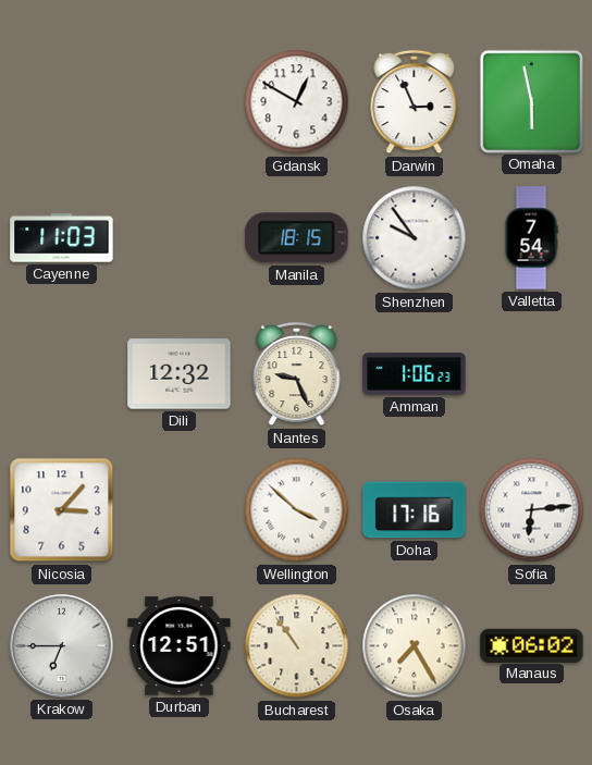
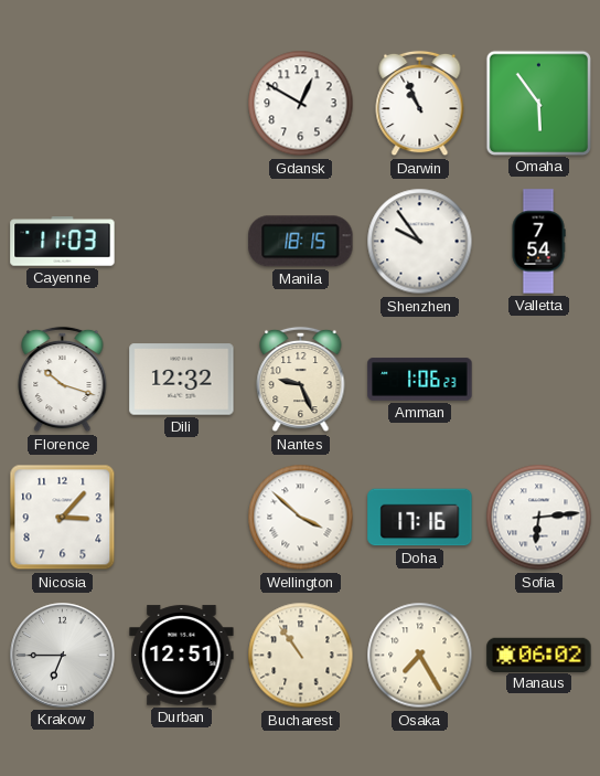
Darwin: 2:56 -> 10:56
Omaha: 5:58 -> 5:54
Florence: none -> 10:18
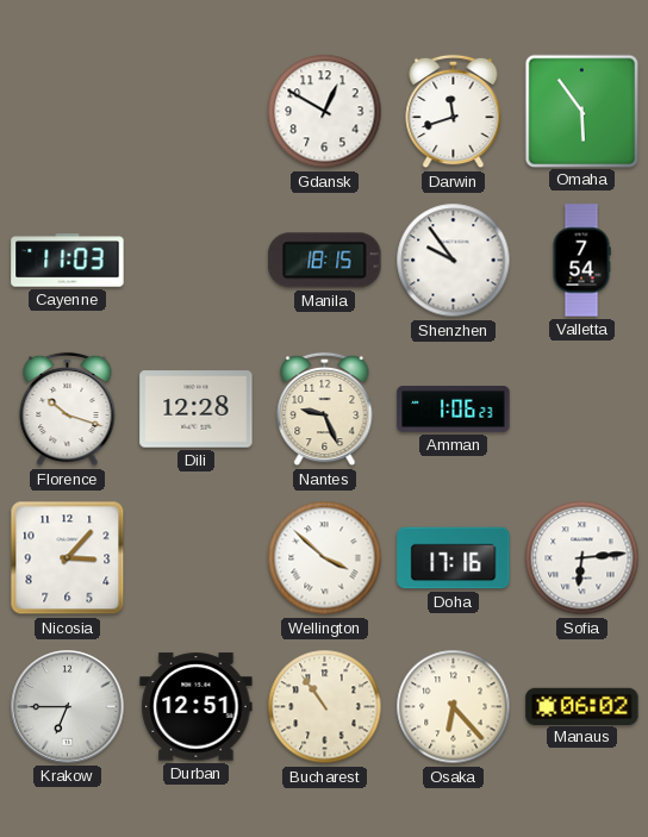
Darwin: 10:56 -> 11:42
Dili: 12:32 -> 12:28
Osaka: 7:25 -> 6:23
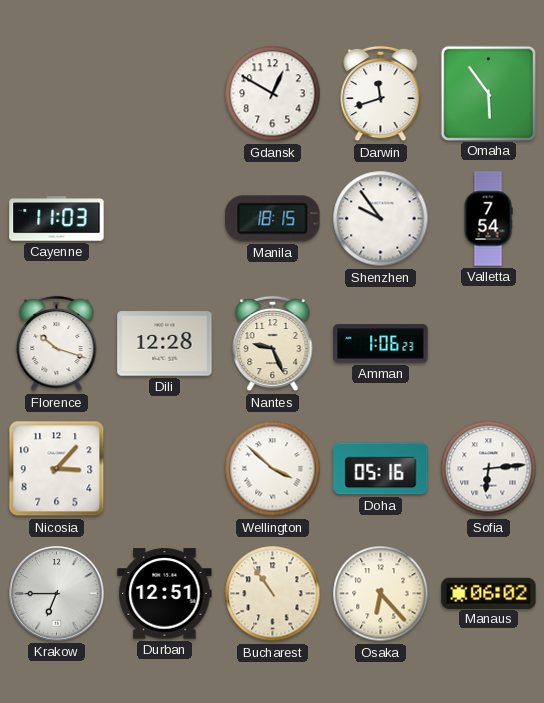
Doha: 17:16 -> 05:16
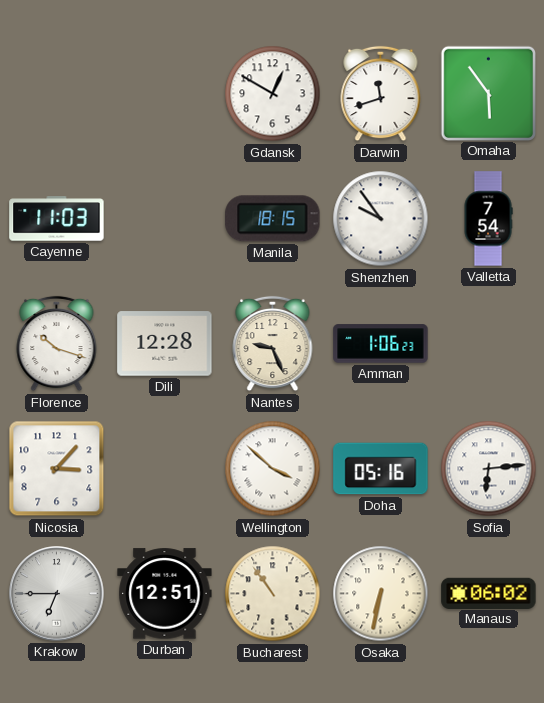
Osaka: 6:23 -> 6:32
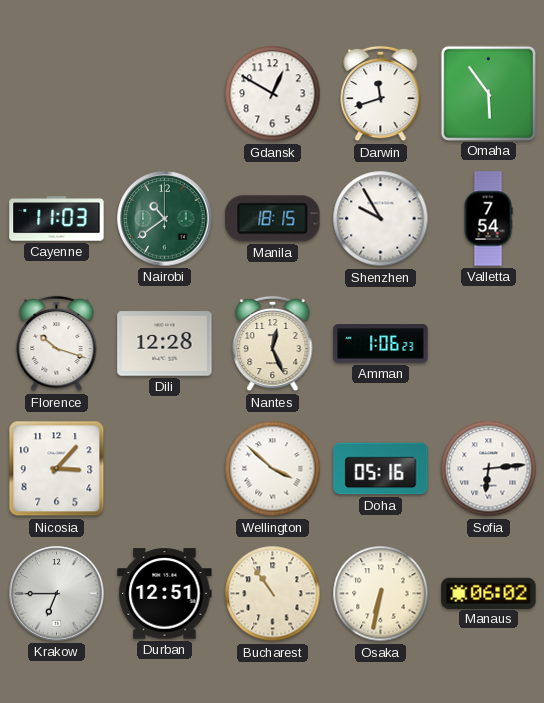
Nairobi: none -> 10:39
Shenzhen: 9:54 -> 9:55
Nantes: 9:26 -> 12:26
